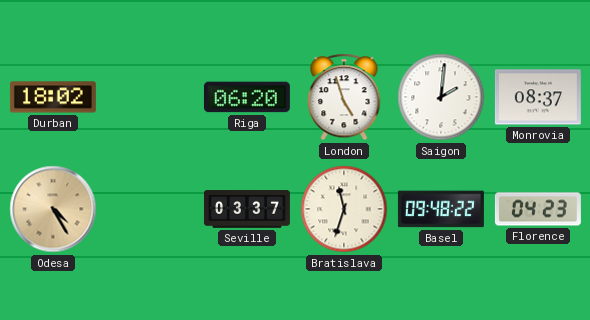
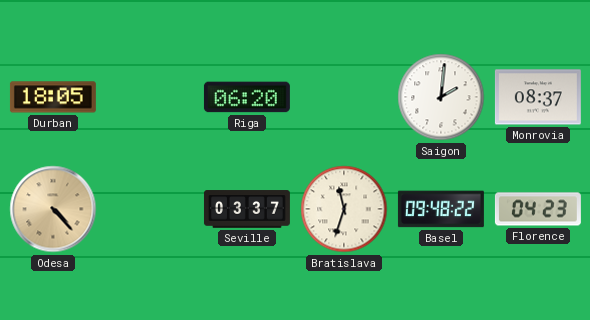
Durban: 18:02 -> 18:05
London: 4:57 -> none
Odesa: 4:25 -> 4:23
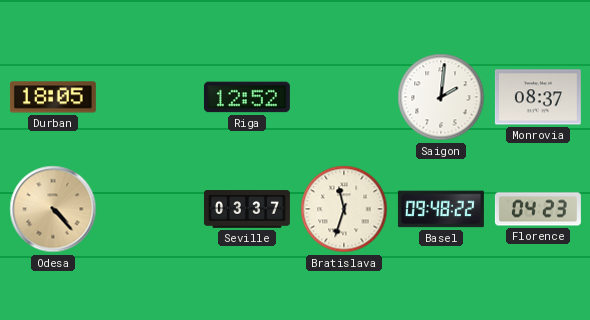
Riga: 06:20 -> 12:52
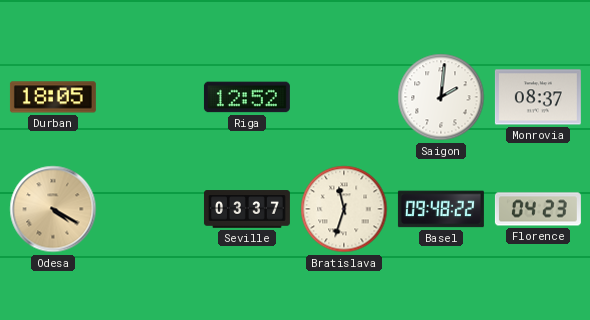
Odesa: 4:23 -> 4:20
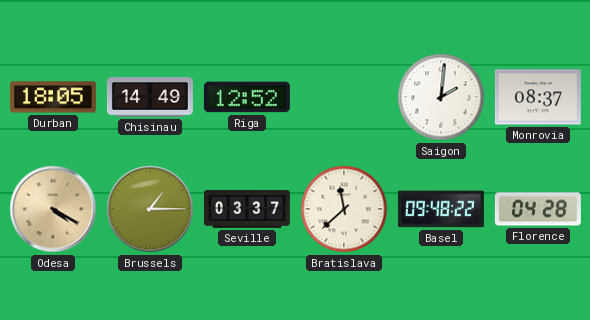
Chisinau: none -> 14:49
Brussels: none -> 1:15
Bratislava: 11:33 -> 11:38
Florence: 04:23 -> 04:28
